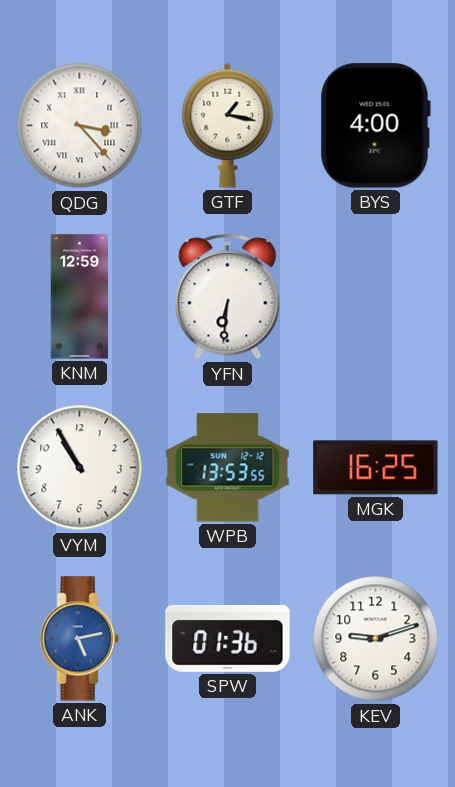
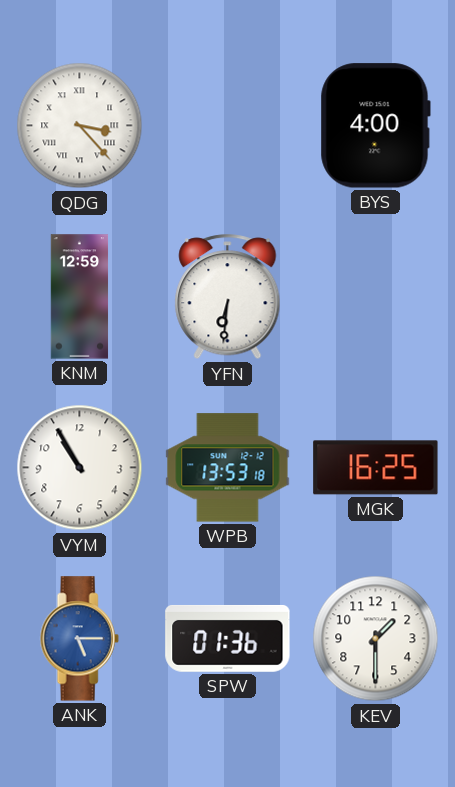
GTF: 1:17 -> none
WPB: 13:53:55 -> 13:53:18
ANK: 5:13 -> 5:15
KEV: 9:12 -> 1:30
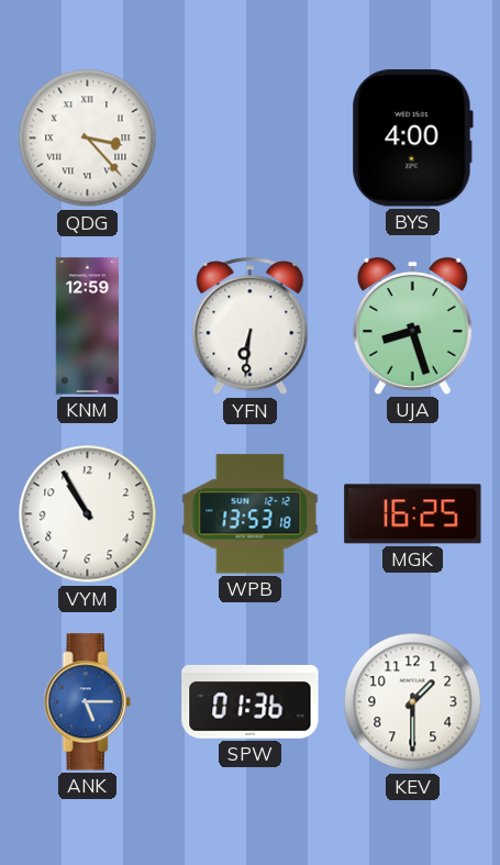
UJA: none -> 8:27
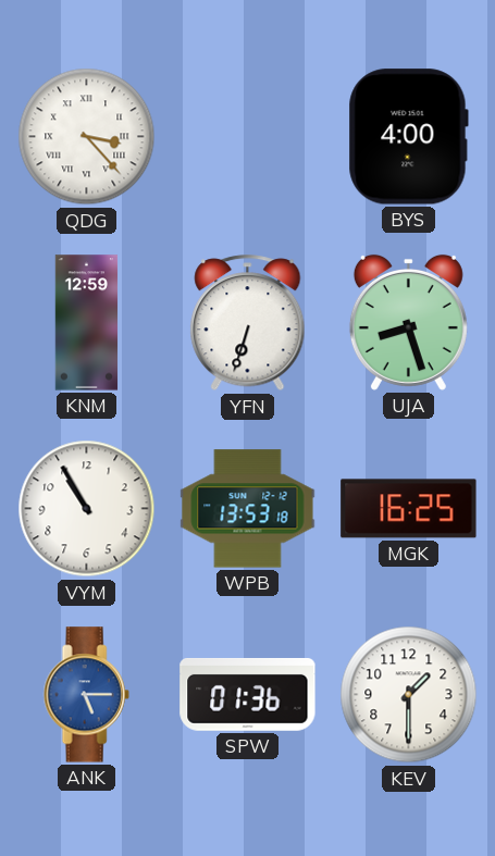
YFN: 6:31 -> 6:33
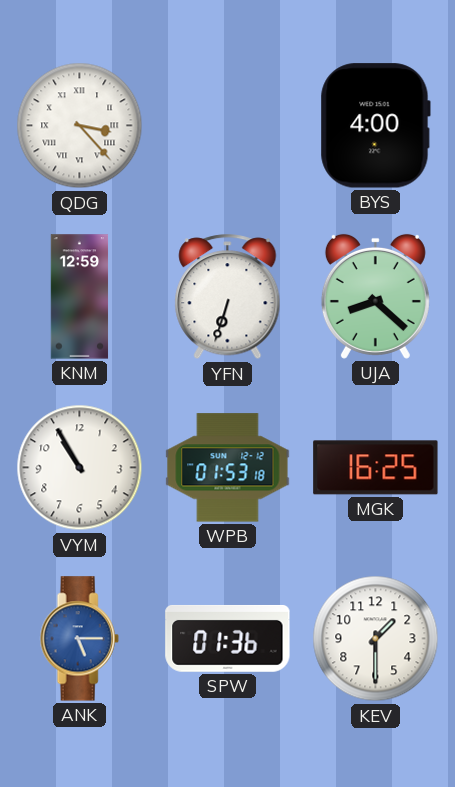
UJA: 8:27 -> 8:22
WPB: 13:53 -> 01:53
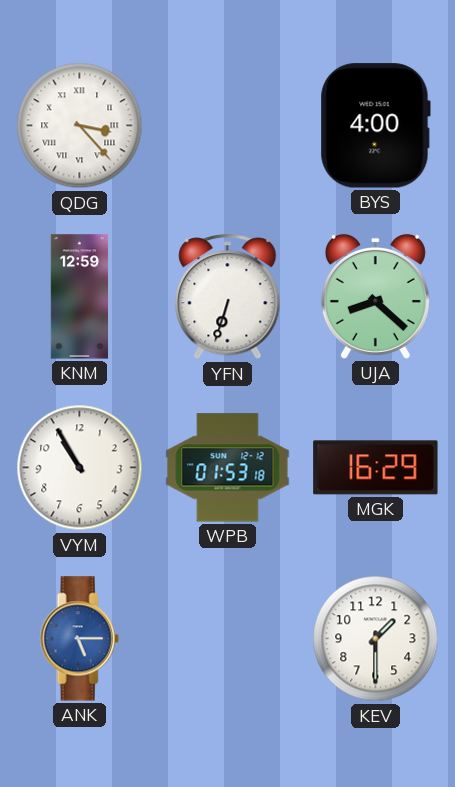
MGK: 16:25 -> 16:29
SPW: 01:36 -> none
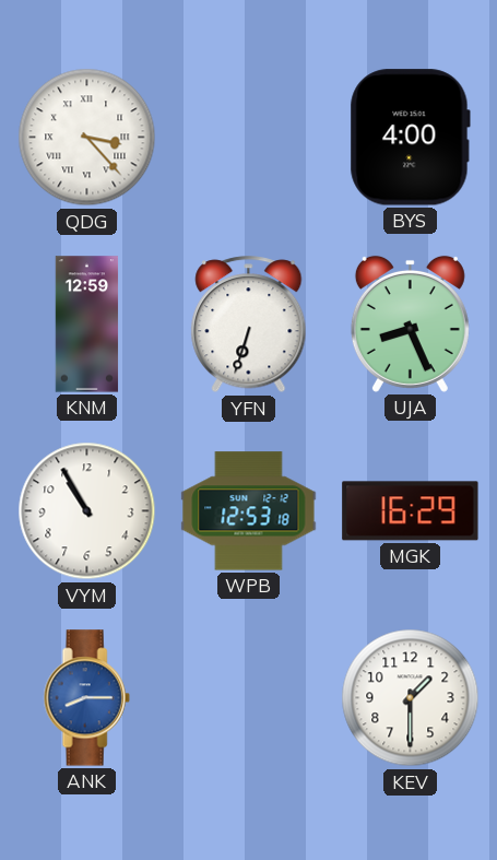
UJA: 8:22 -> 8:26
WPB: 01:53 -> 12:53
ANK: 5:15 -> 8:15
